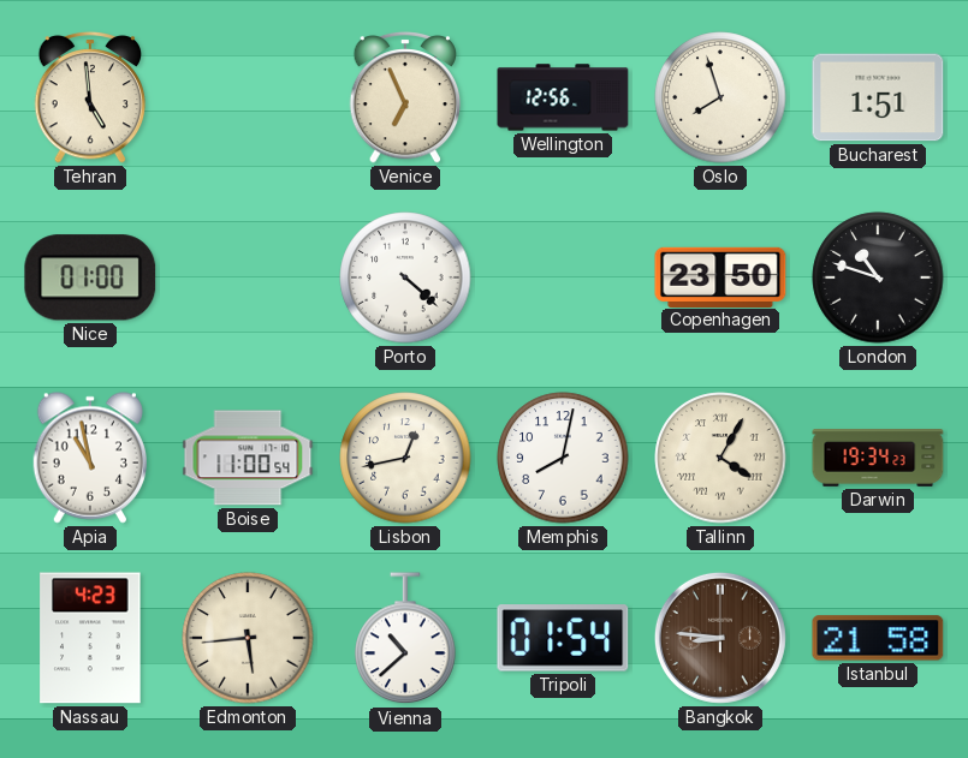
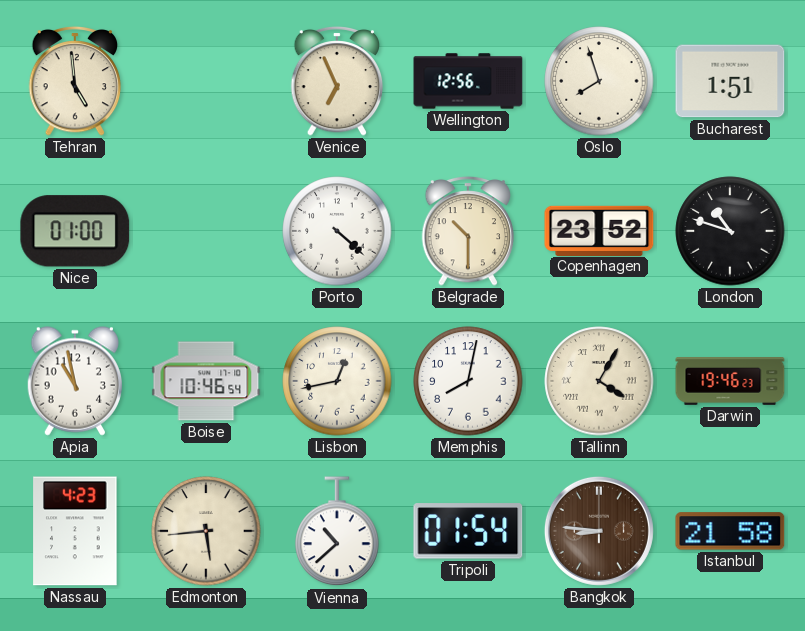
Belgrade: none -> 10:30
Copenhagen: 23:50 -> 23:52
Boise: 11:00 -> 10:46
Darwin: 19:34 -> 19:46
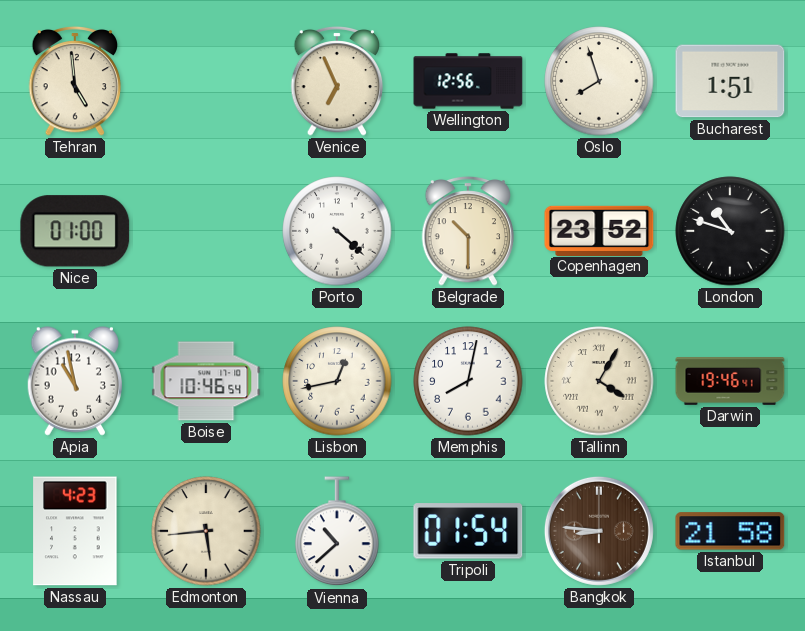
Darwin: 19:46:23 -> 19:46:41
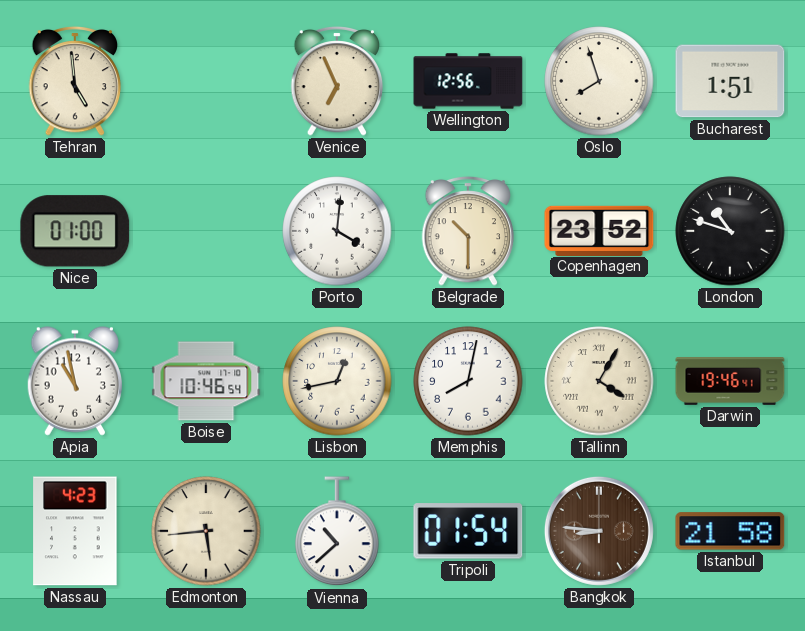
Porto: 4:22 -> 4:01
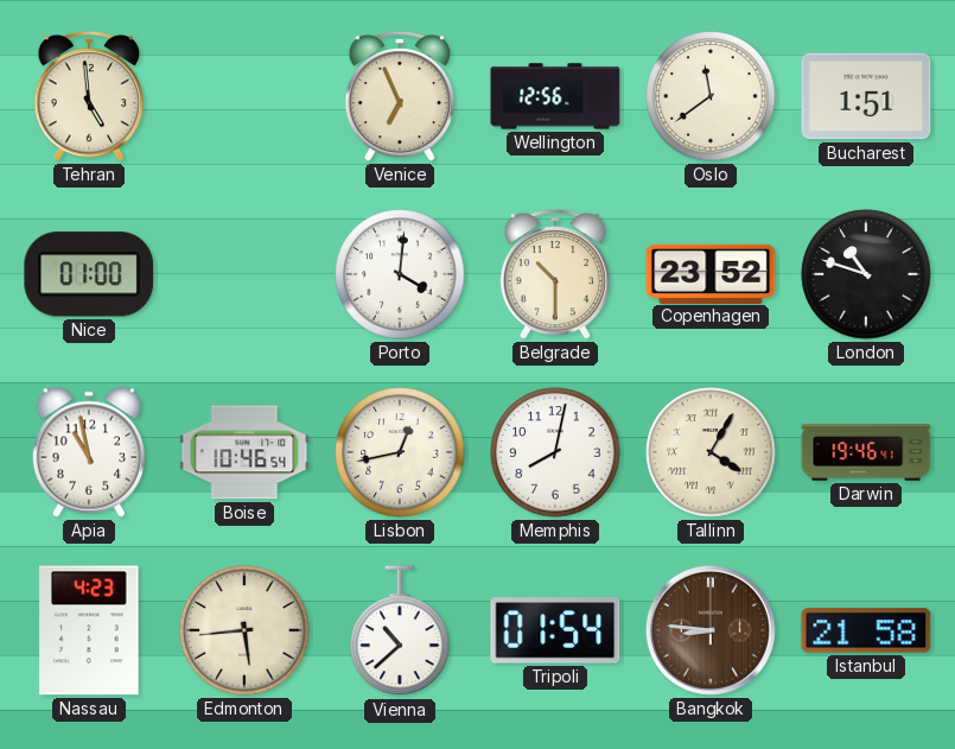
Oslo: 7:57 -> 11:39
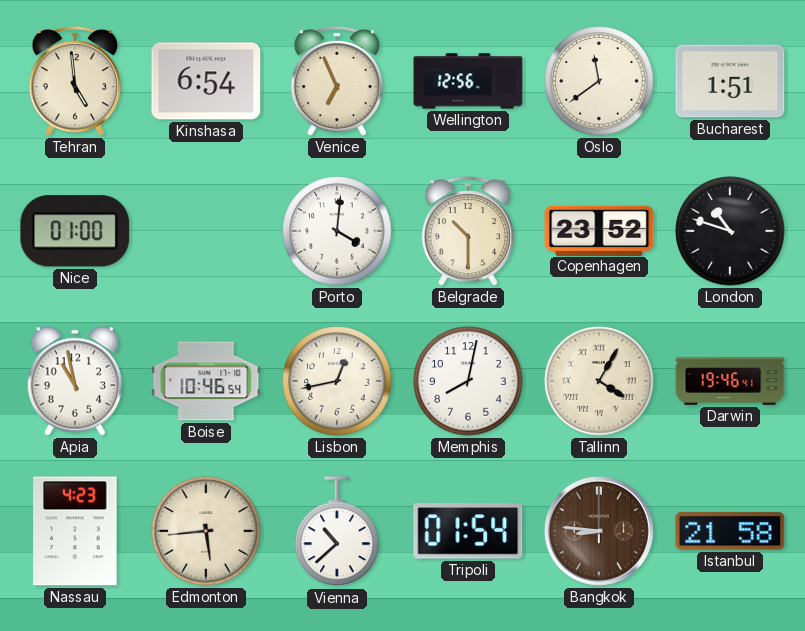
Kinshasa: none -> 6:54
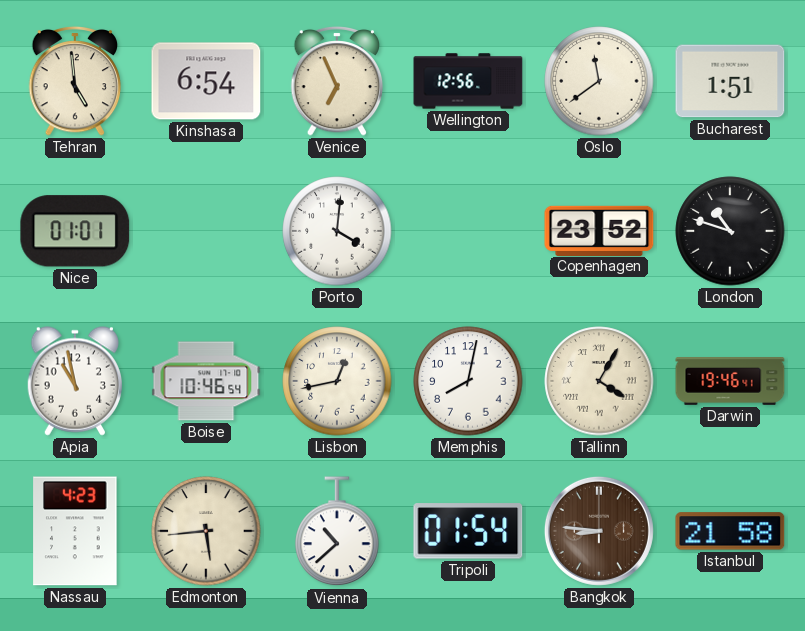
Nice: 01:00 -> 01:01
Belgrade: 10:30 -> none
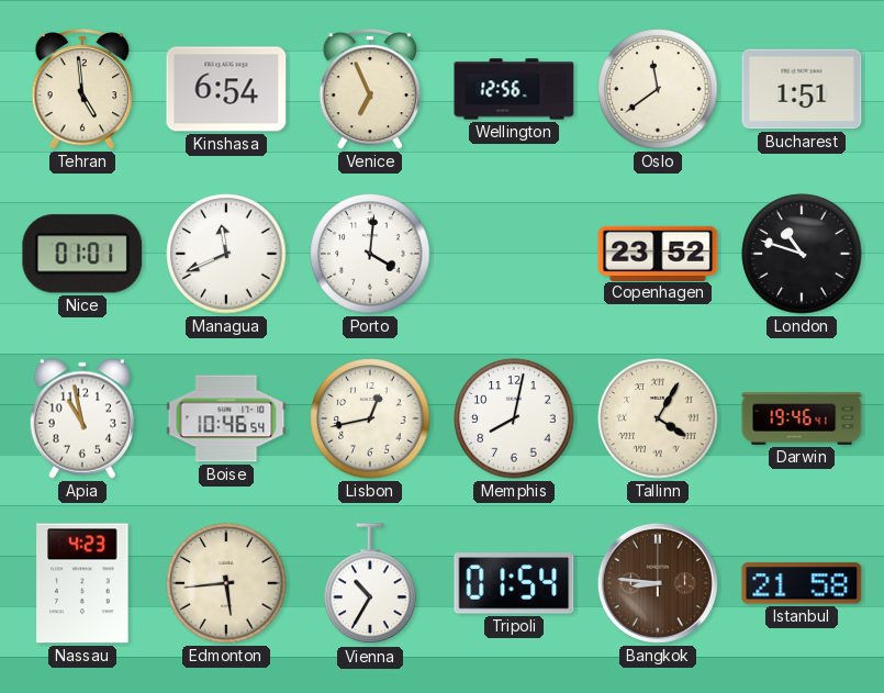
Managua: none -> 11:41
Vienna: 10:38 -> 10:35
